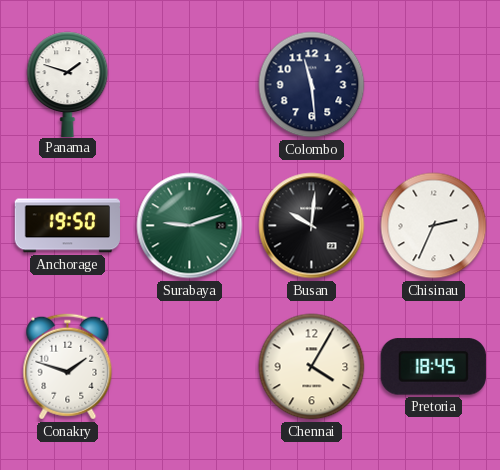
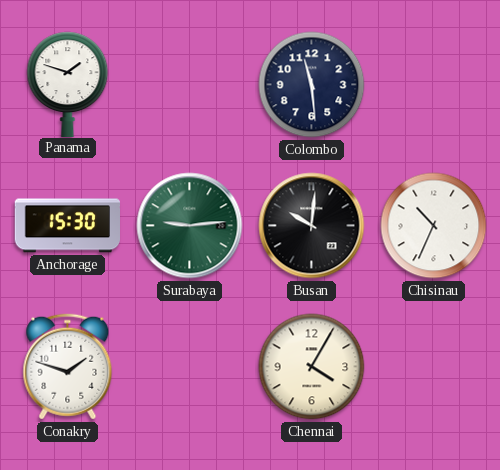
Anchorage: 19:50 -> 15:30
Surabaya: 9:12 -> 9:14
Chisinau: 2:34 -> 10:34
Pretoria: 18:45 -> none
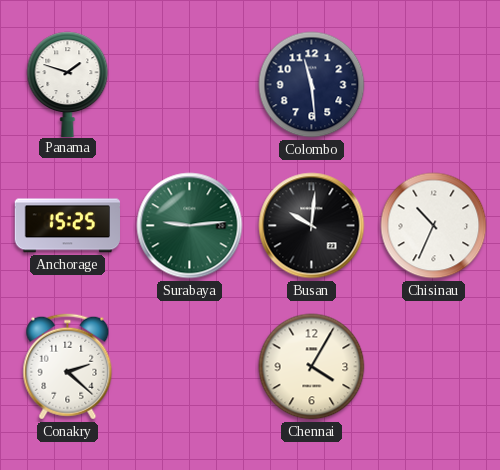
Anchorage: 15:30 -> 15:25
Conakry: 1:48 -> 2:22
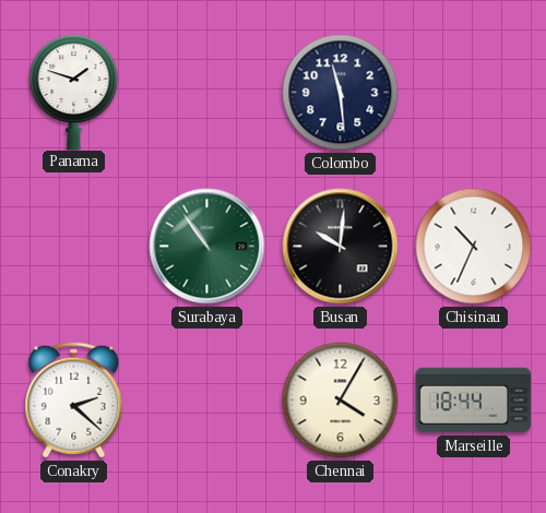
Anchorage: 15:25 -> none
Surabaya: 9:14 -> 10:54
Marseille: none -> 18:44
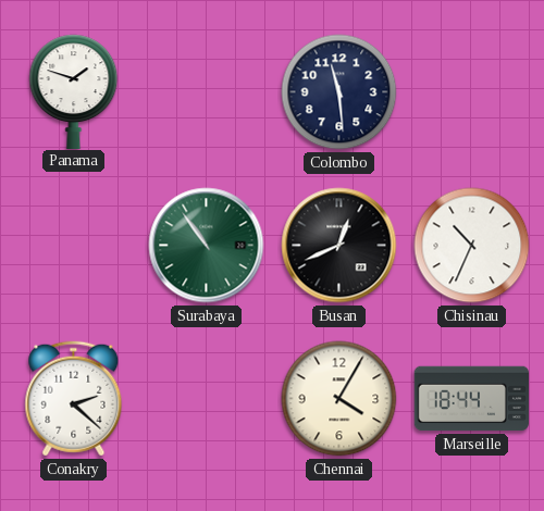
Busan: 10:01 -> 12:41
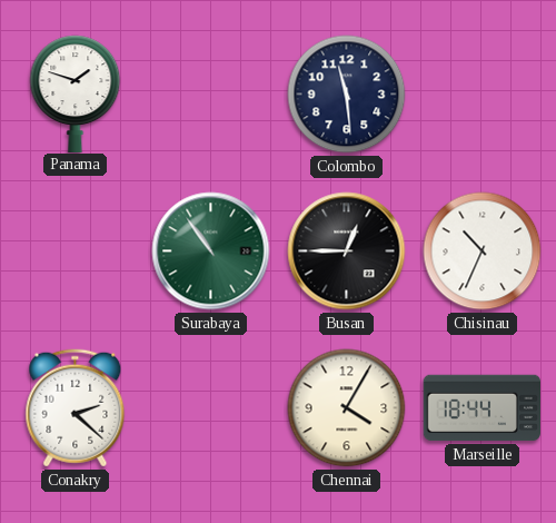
Busan: 12:41 -> 12:45
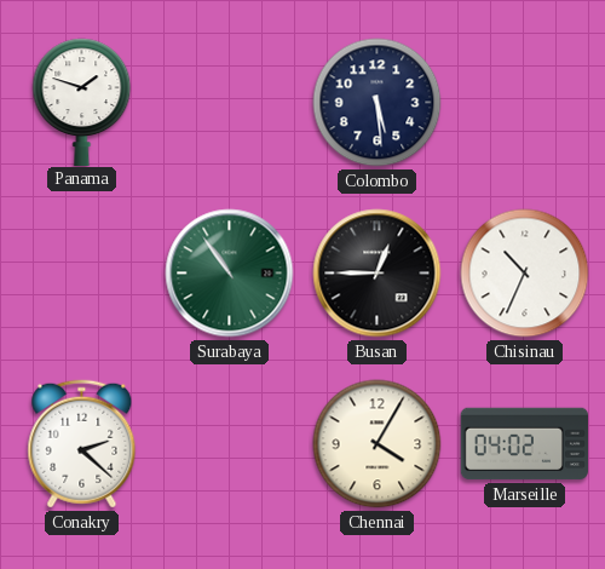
Colombo: 11:29 -> 5:29
Marseille: 18:44 -> 04:02
